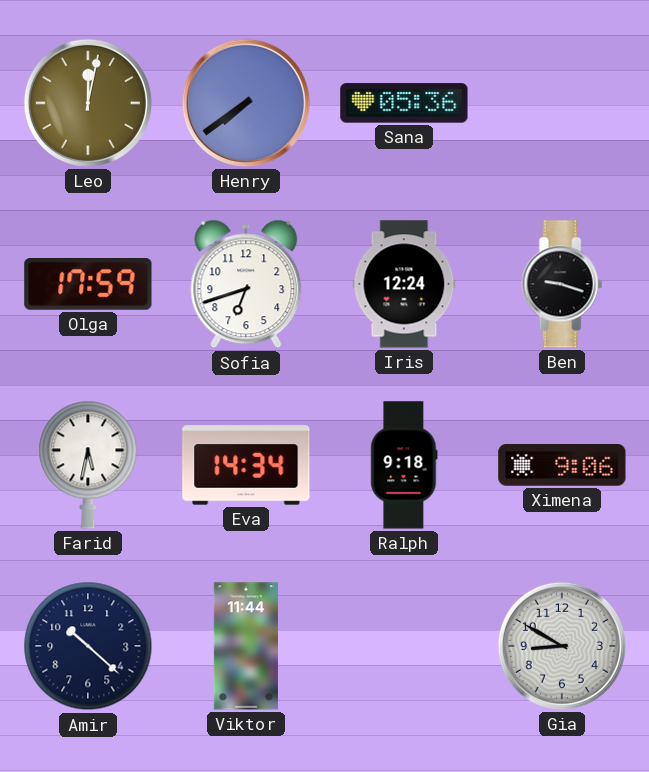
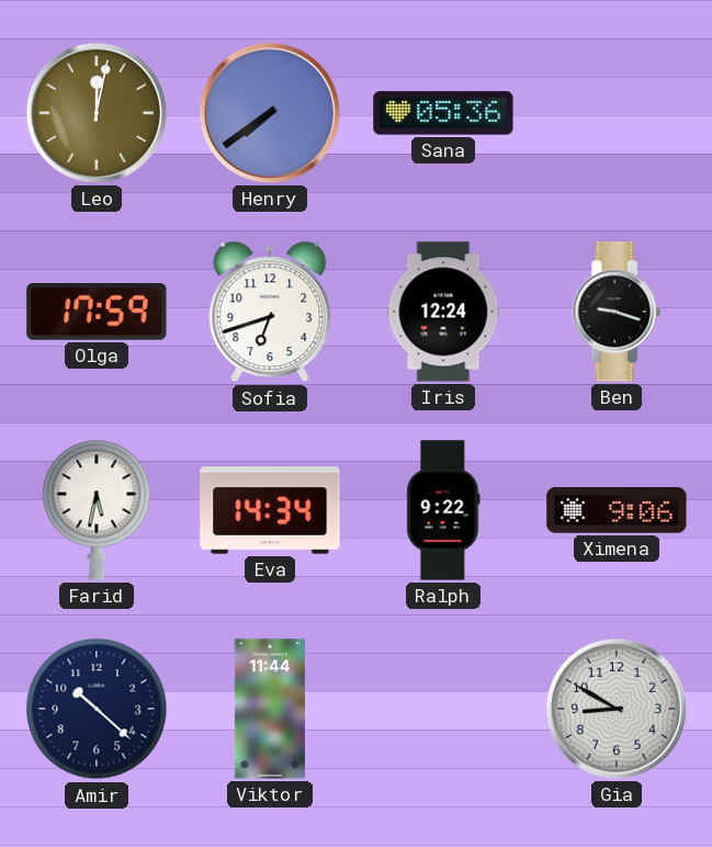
Ralph: 9:18 -> 9:22
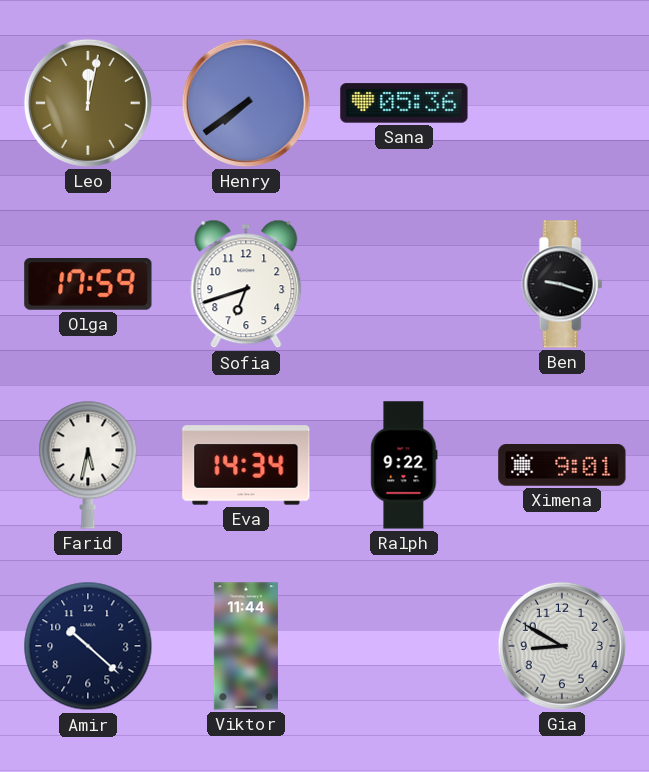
Iris: 12:24 -> none
Ximena: 9:06 -> 9:01
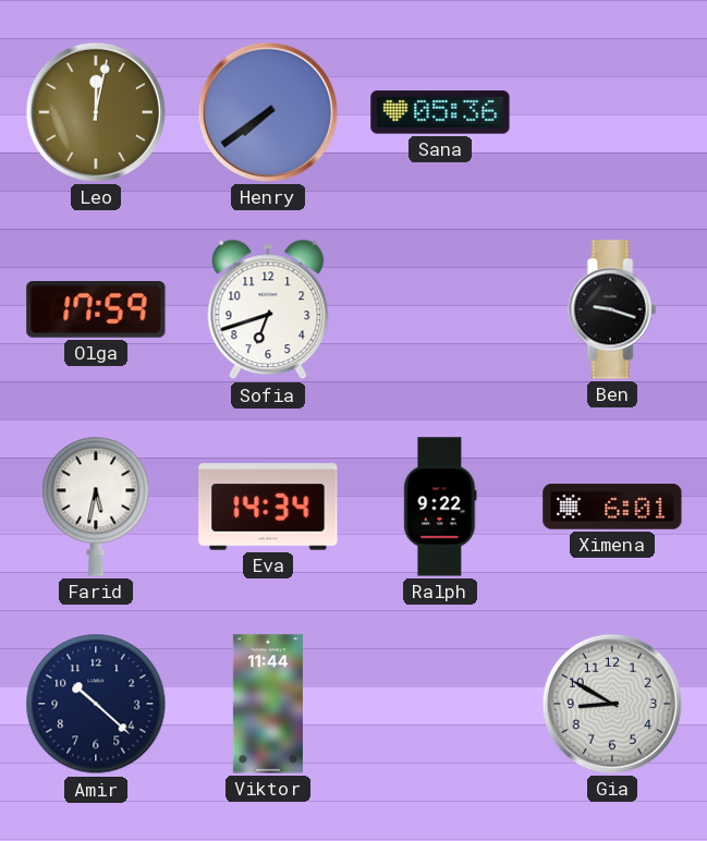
Ximena: 9:01 -> 6:01
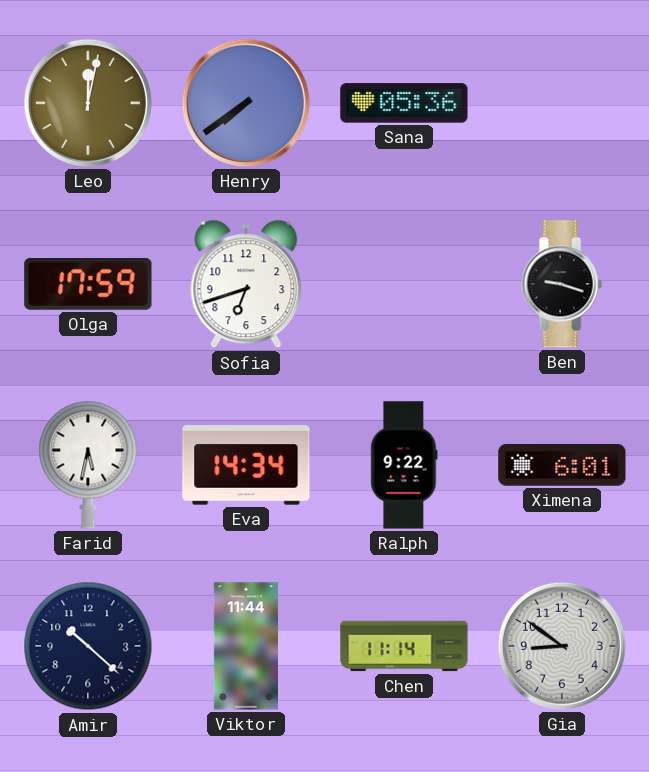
Chen: none -> 11:14
Gia: 8:50 -> 8:51
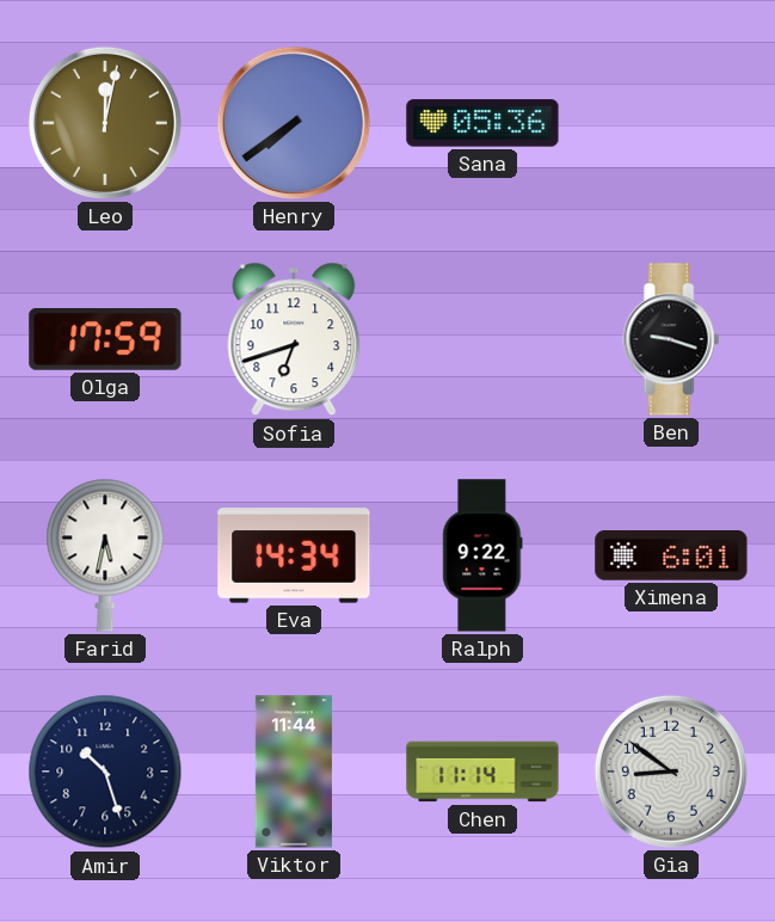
Amir: 10:22 -> 10:27
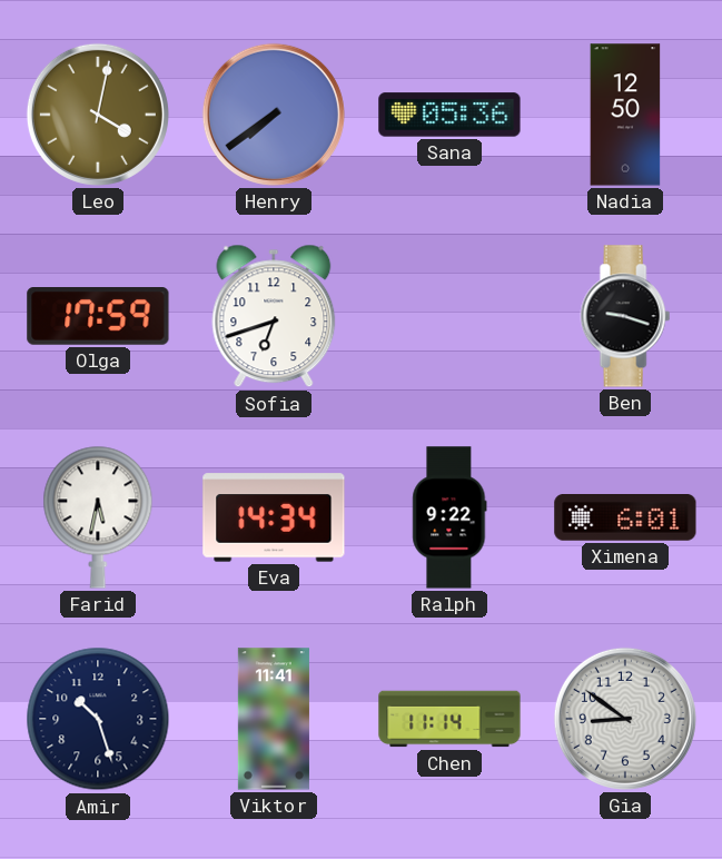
Leo: 12:02 -> 4:02
Nadia: none -> 12:50
Viktor: 11:44 -> 11:41
